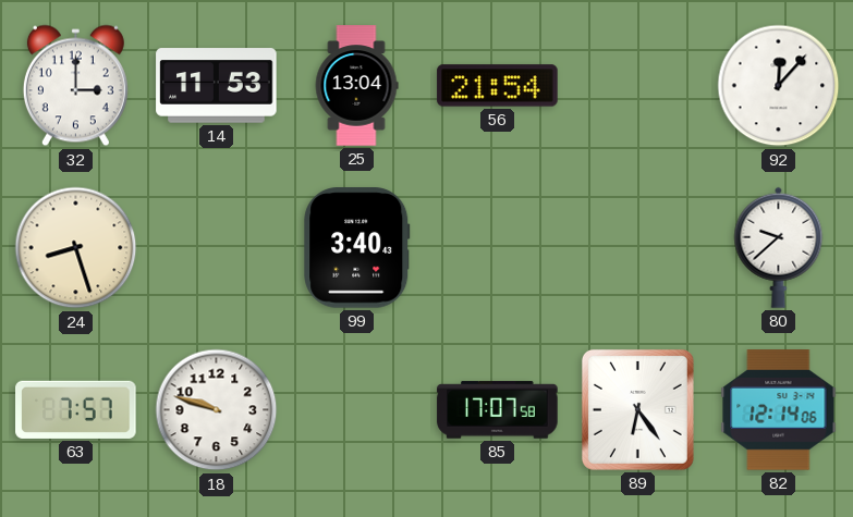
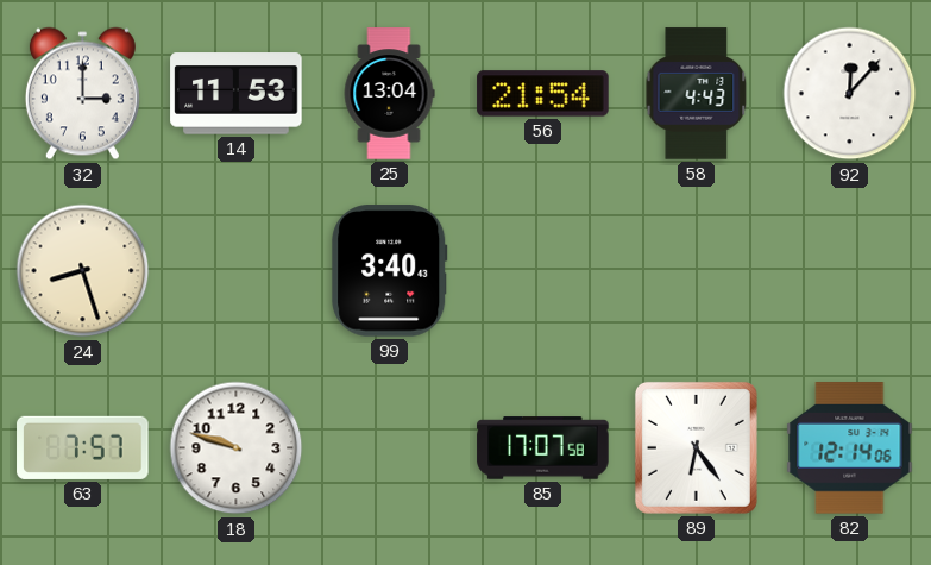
58: none -> 4:43
80: 9:38 -> none
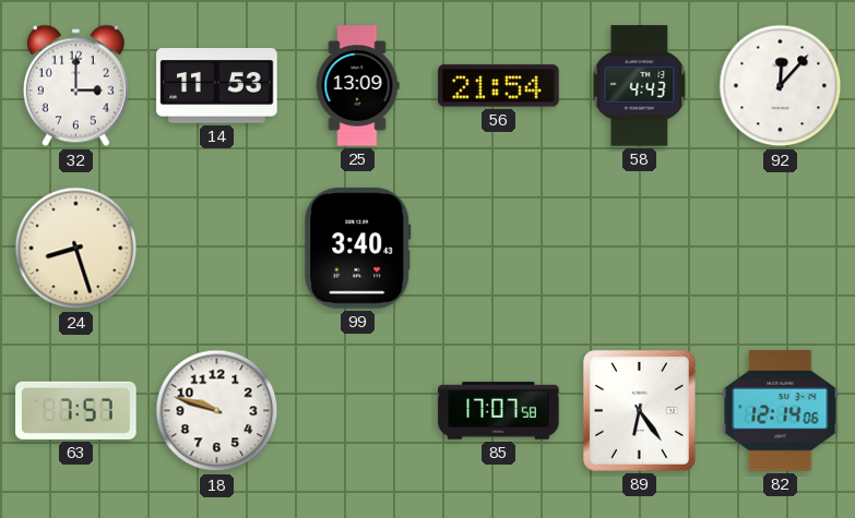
25: 13:04 -> 13:09
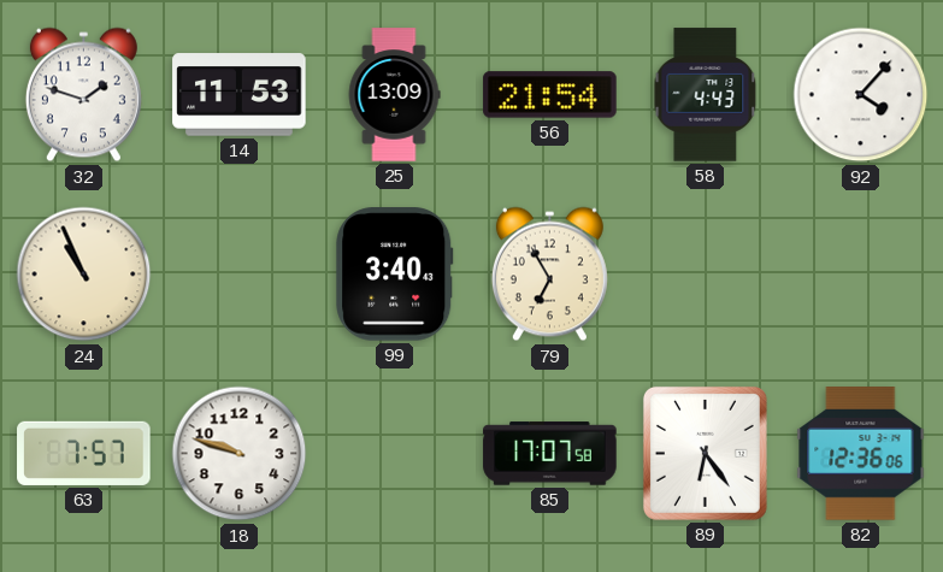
32: 3:00 -> 1:48
92: 12:07 -> 4:07
24: 8:27 -> 10:56
79: none -> 6:55
82: 12:14 -> 12:36
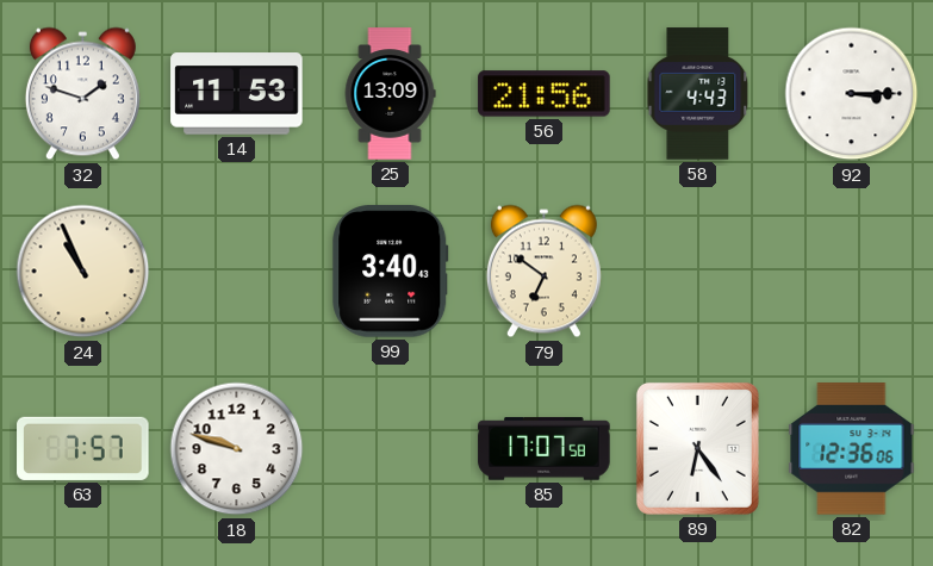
56: 21:54 -> 21:56
92: 4:07 -> 3:15
79: 6:55 -> 6:51
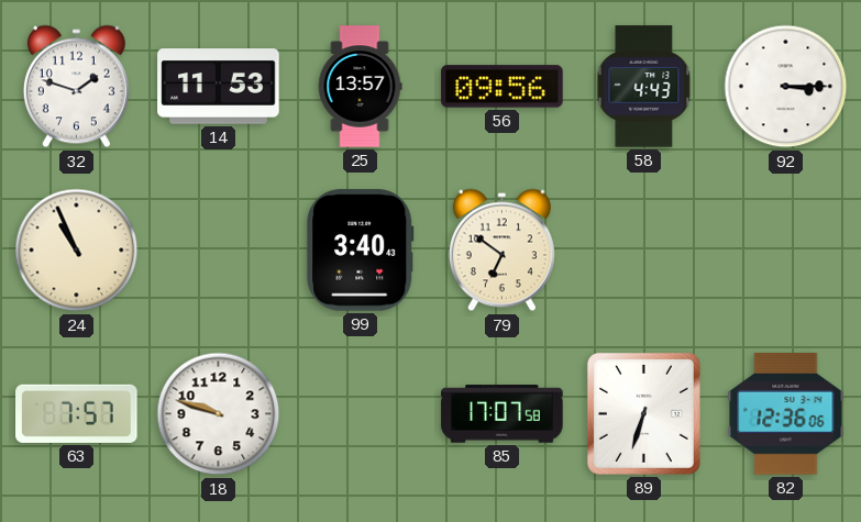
25: 13:09 -> 13:57
56: 21:56 -> 09:56
89: 6:24 -> 6:33
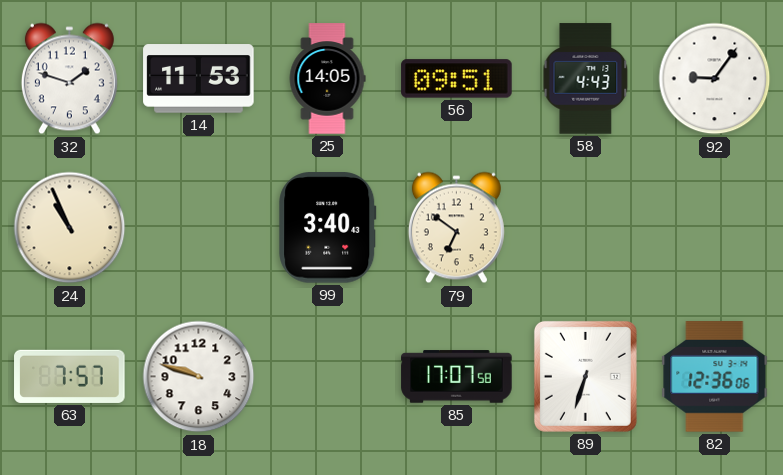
25: 13:57 -> 14:05
56: 09:56 -> 09:51
92: 3:15 -> 9:06
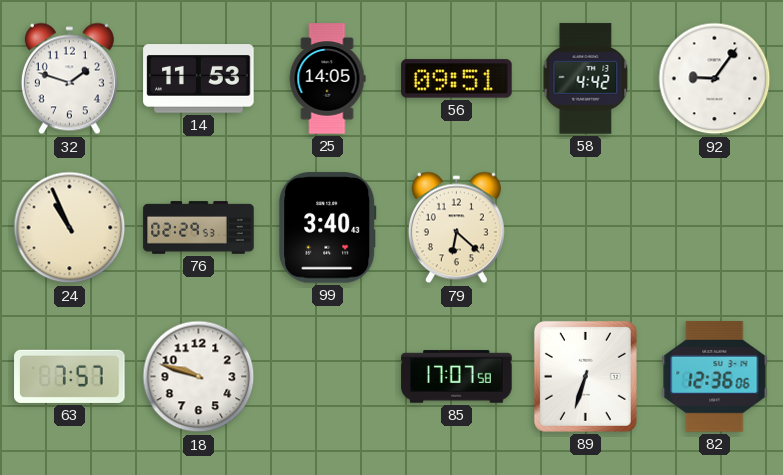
58: 4:43 -> 4:42
76: none -> 02:29
79: 6:51 -> 6:22
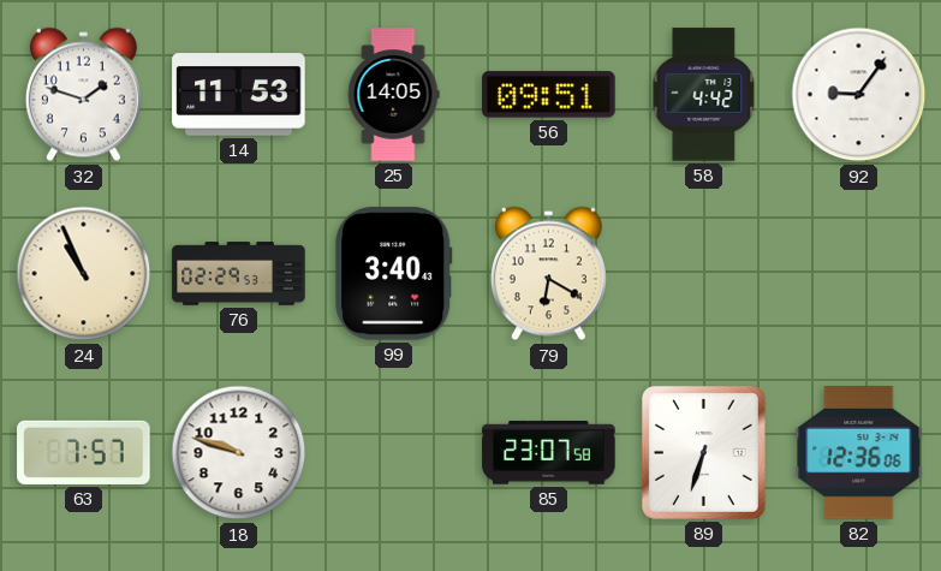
79: 6:22 -> 6:20
85: 17:07 -> 23:07
